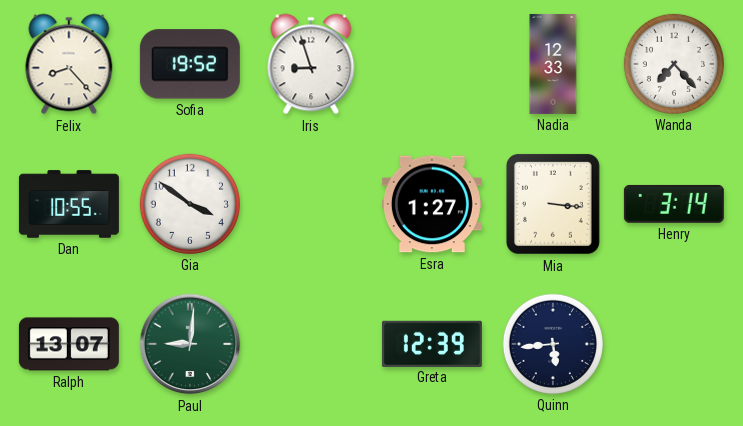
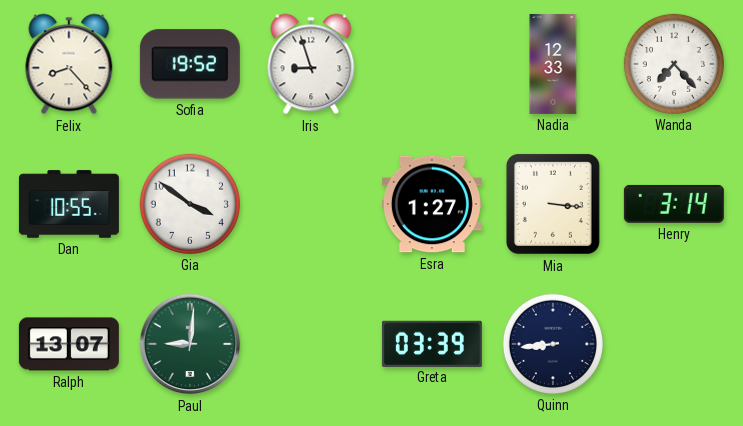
Greta: 12:39 -> 03:39
Quinn: 5:44 -> 8:44
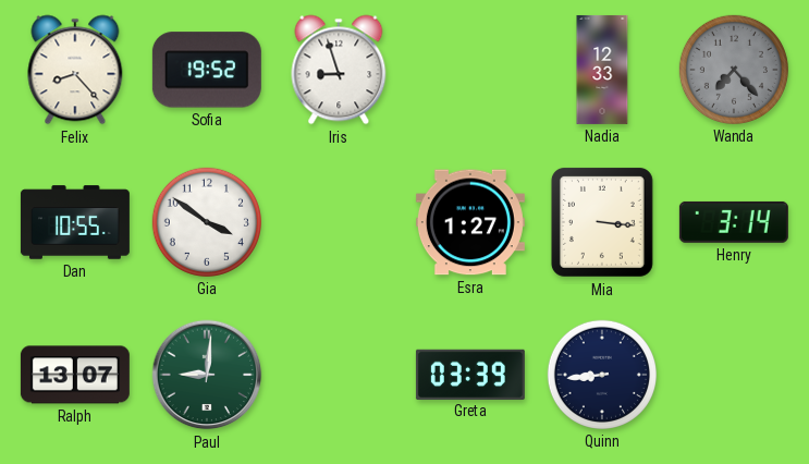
Wanda dial: white -> grey
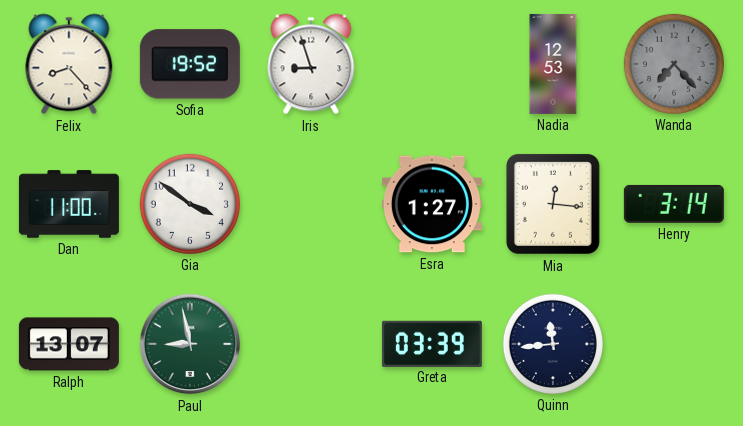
Nadia: 12:33 -> 12:53
Dan: 10:55 -> 11:00
Mia: 3:16 -> 12:16
Paul: 9:01 -> 8:58
Quinn: 8:44 -> 11:44
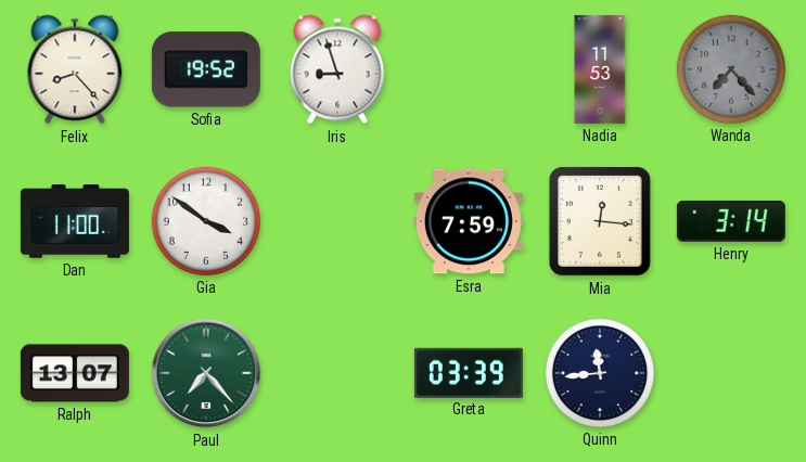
Nadia: 12:53 -> 11:53
Esra: 1:27 -> 7:59
Paul: 8:58 -> 7:23
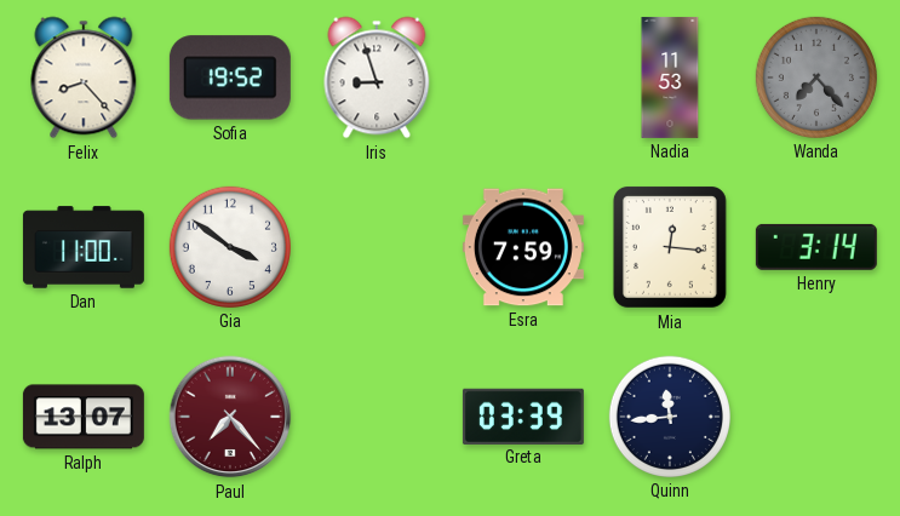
Paul dial: green -> burgundy
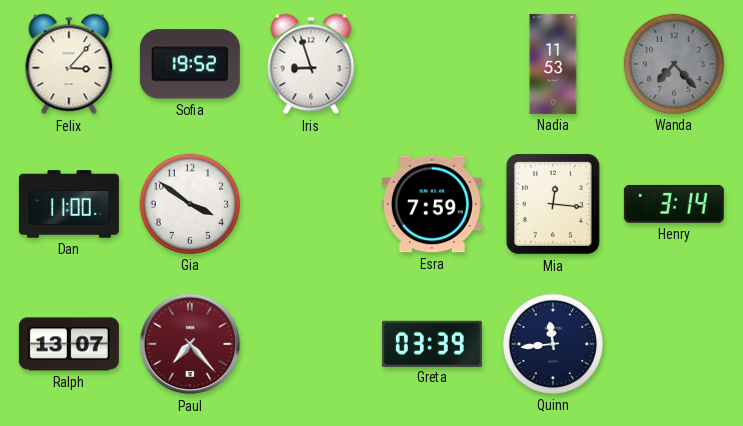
Felix: 8:23 -> 3:07
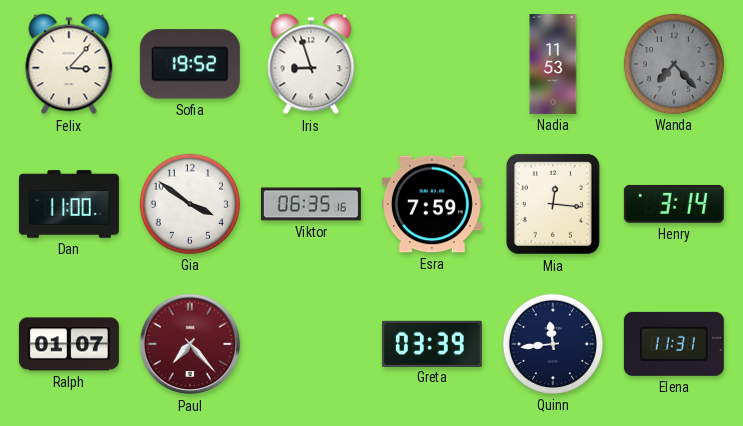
Viktor: none -> 06:35
Ralph: 13:07 -> 01:07
Elena: none -> 11:31
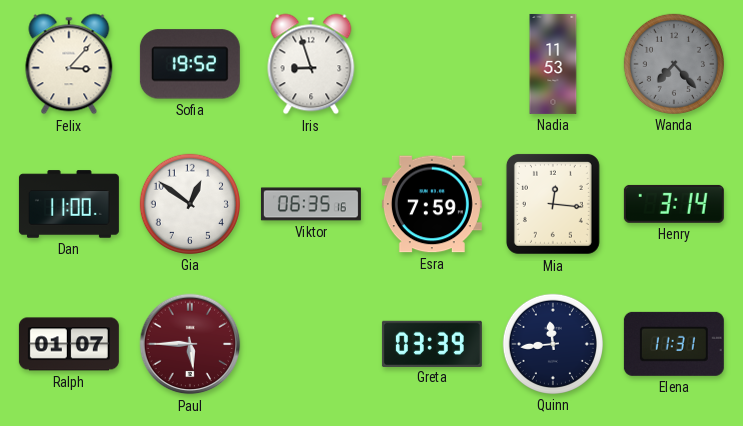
Gia: 3:51 -> 12:51
Paul: 7:23 -> 5:45
